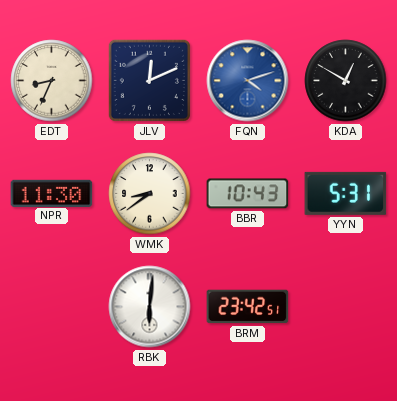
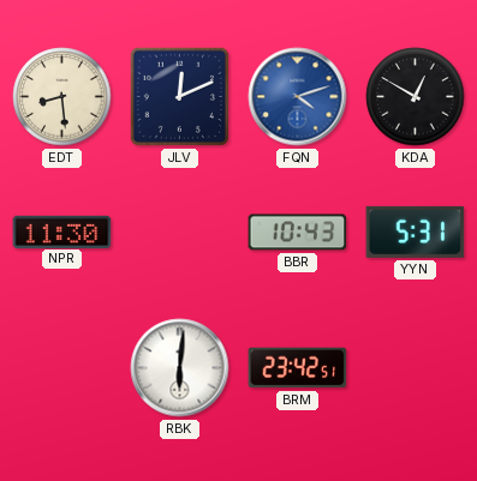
EDT: 8:34 -> 8:29
WMK: 8:39 -> none
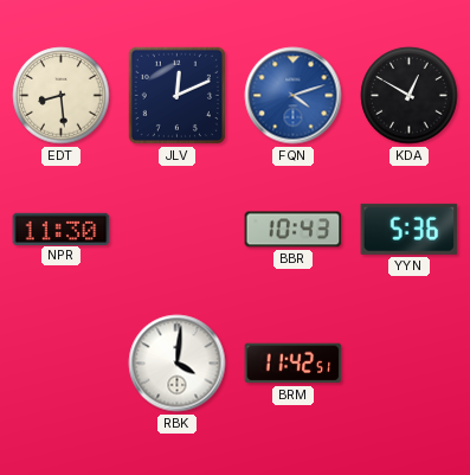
YYN: 5:31 -> 5:36
RBK: 6:01 -> 4:01
BRM: 23:42 -> 11:42
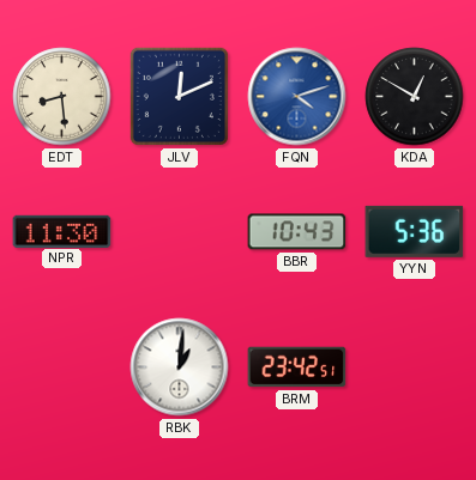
RBK: 4:01 -> 1:01
BRM: 11:42 -> 23:42
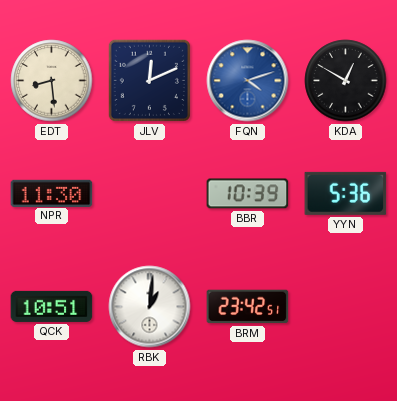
BBR: 10:43 -> 10:39
QCK: none -> 10:51
